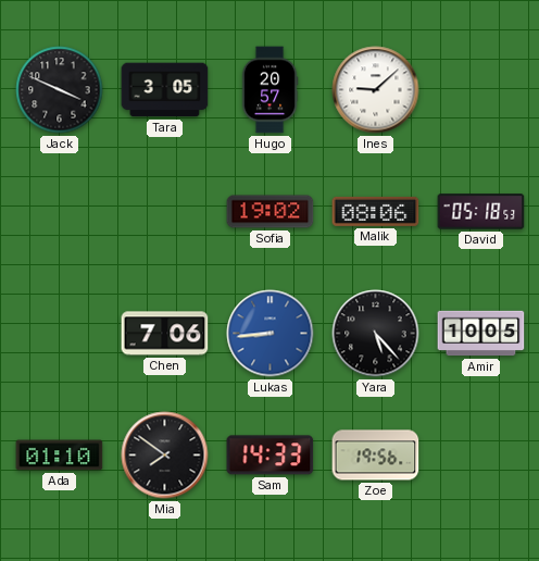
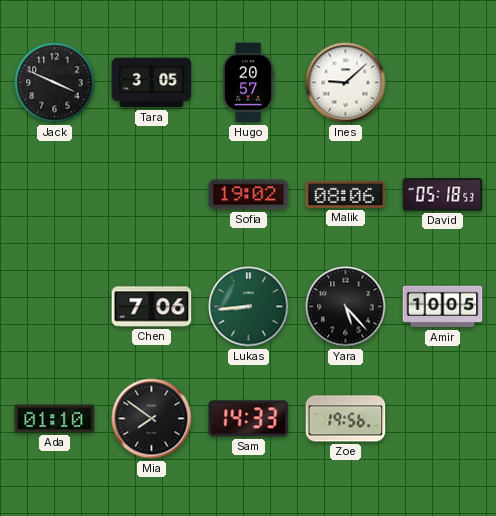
Lukas dial: blue -> green
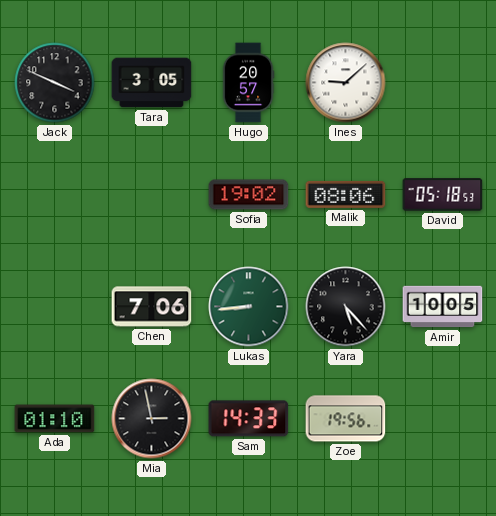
Mia: 7:51 -> 2:58
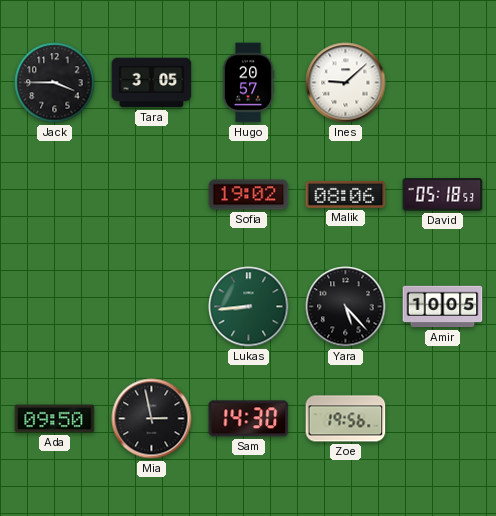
Jack: 3:49 -> 3:45
Chen: 7:06 -> none
Ada: 01:10 -> 09:50
Sam: 14:33 -> 14:30
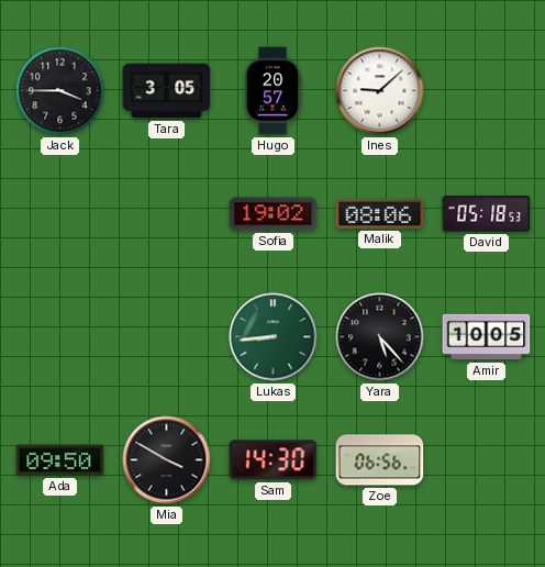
Mia: 2:58 -> 3:50
Zoe: 19:56 -> 06:56
